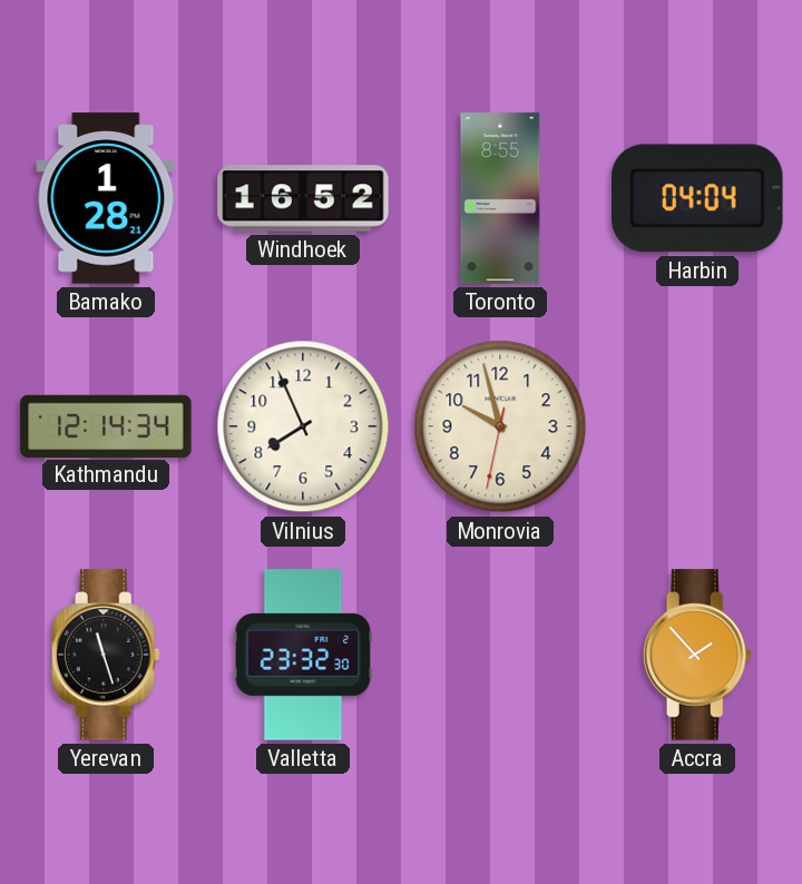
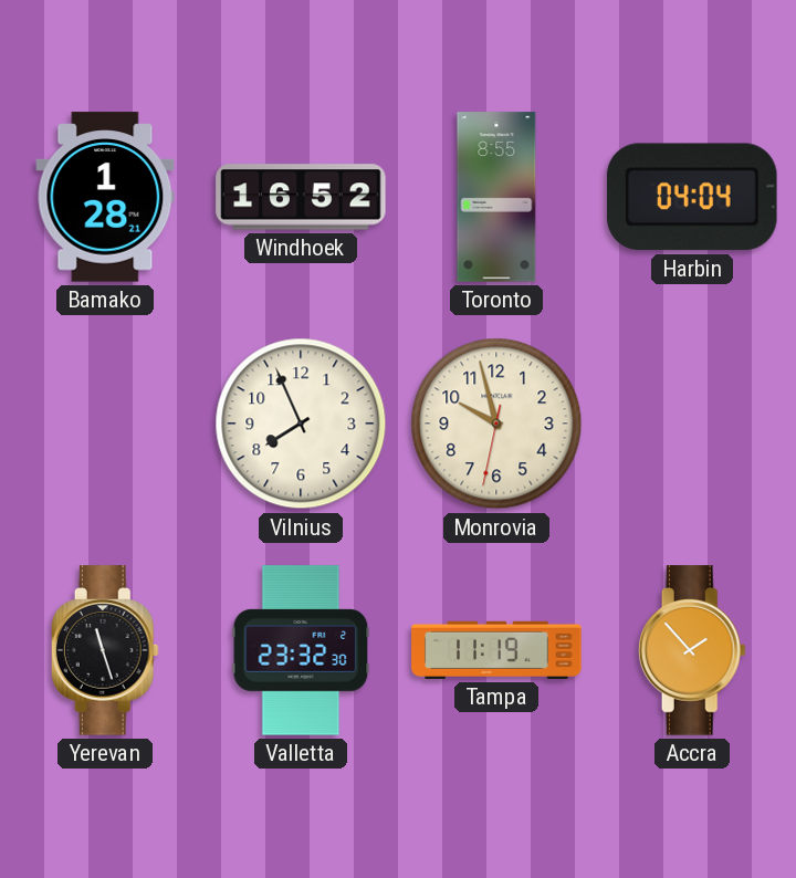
Kathmandu: 12:14 -> none
Tampa: none -> 11:19
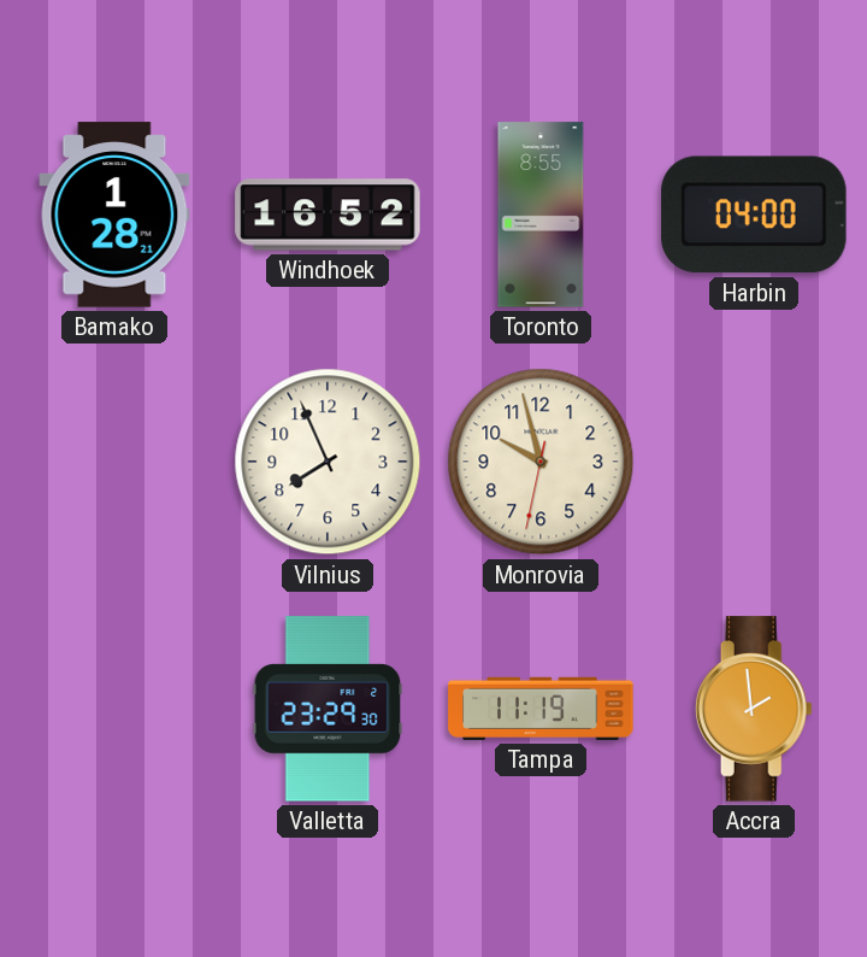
Harbin: 04:04 -> 04:00
Yerevan: 11:27 -> none
Valletta: 23:32 -> 23:29
Accra: 1:53 -> 1:59
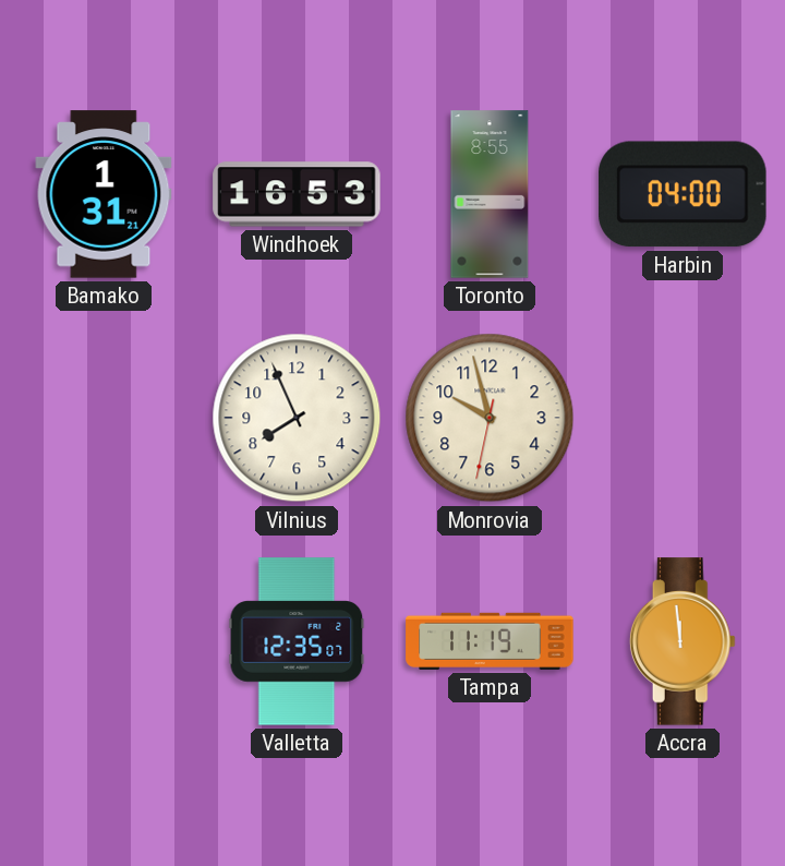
Bamako: 1:28 -> 1:31
Windhoek: 16:52 -> 16:53
Valletta: 23:29 -> 12:35
Accra: 1:59 -> 11:59
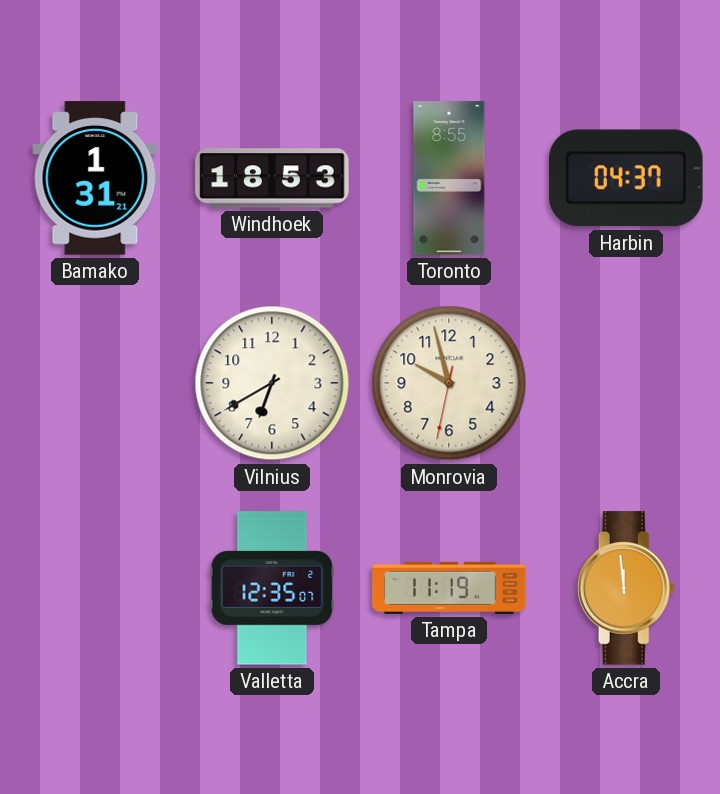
Windhoek: 16:53 -> 18:53
Harbin: 04:00 -> 04:37
Vilnius: 7:56 -> 6:40
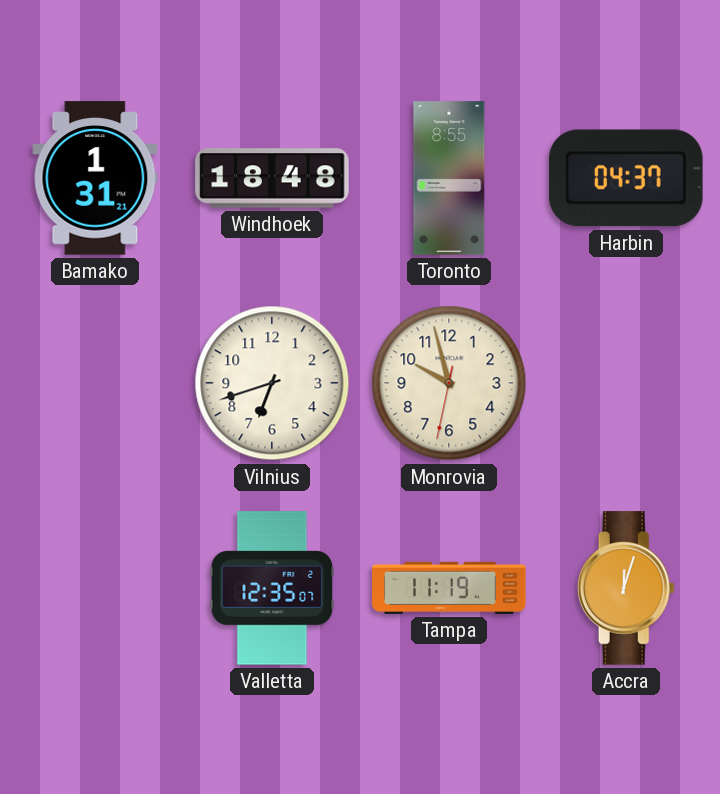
Windhoek: 18:53 -> 18:48
Vilnius: 6:40 -> 6:42
Accra: 11:59 -> 12:03
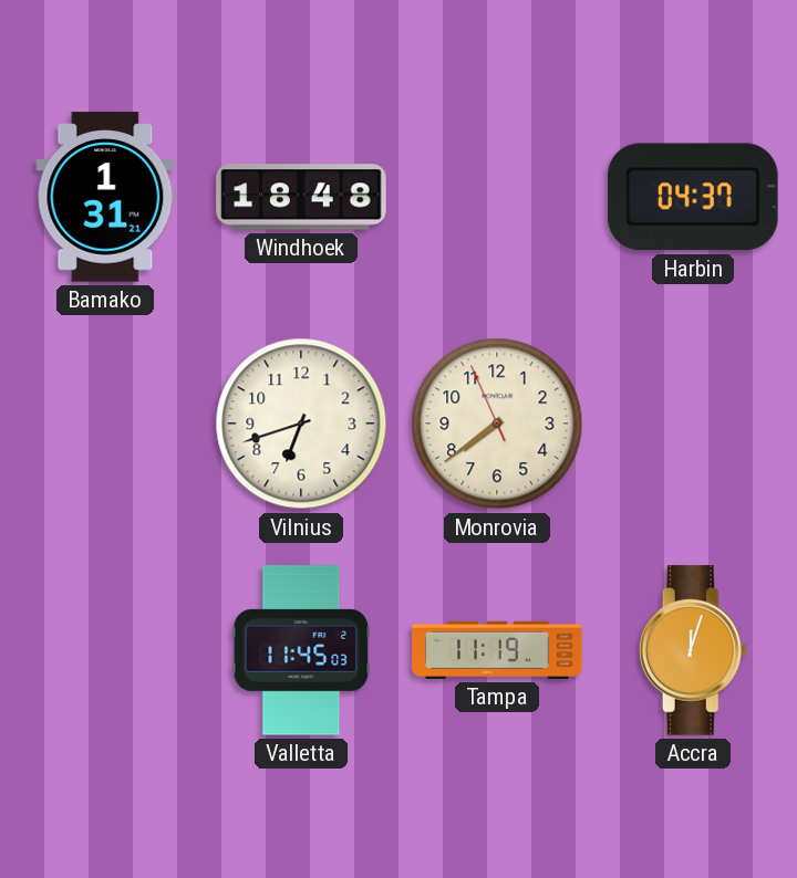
Toronto: 8:55 -> none
Monrovia: 9:57 -> 7:38
Valletta: 12:35 -> 11:45
